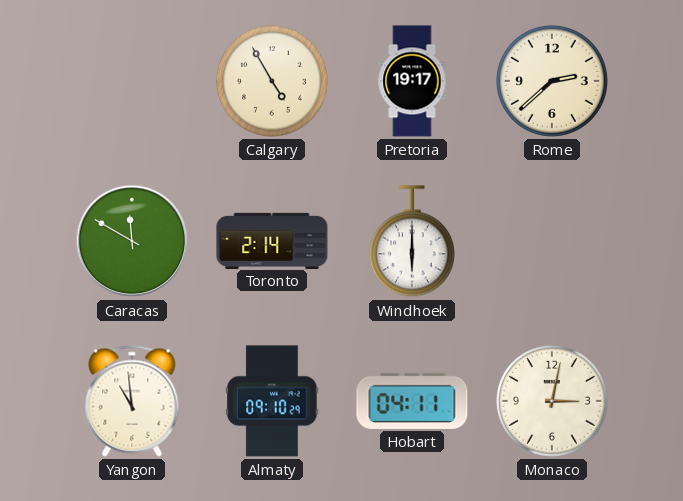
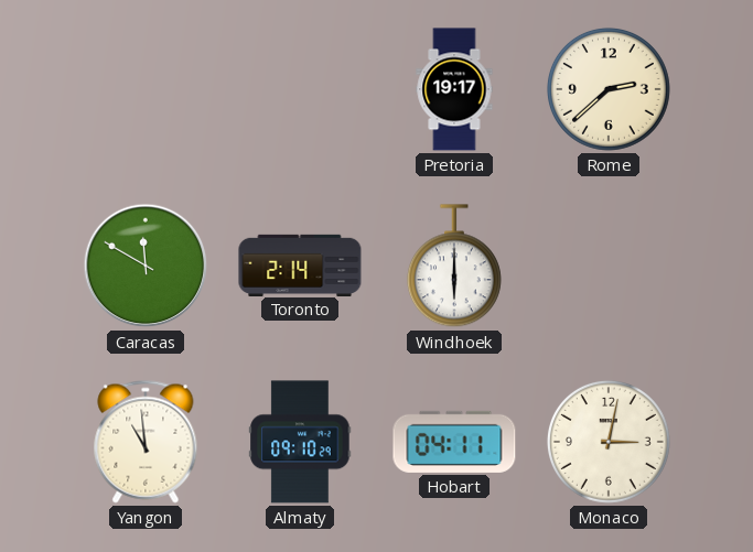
Calgary: 4:55 -> none
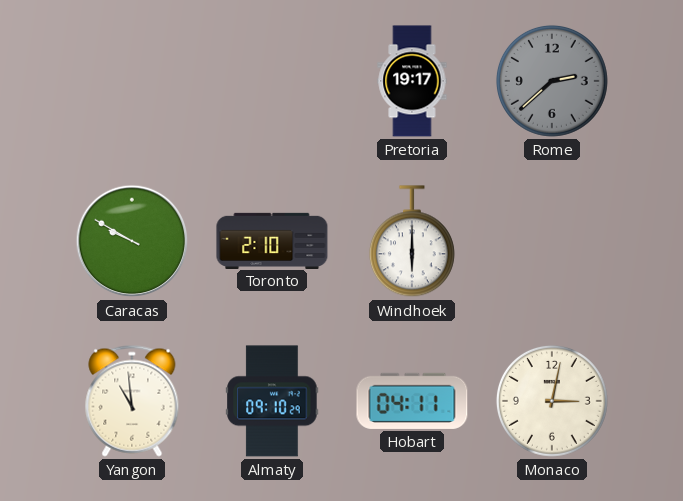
Rome dial: cream -> grey
Caracas: 11:50 -> 9:50
Toronto: 2:14 -> 2:10
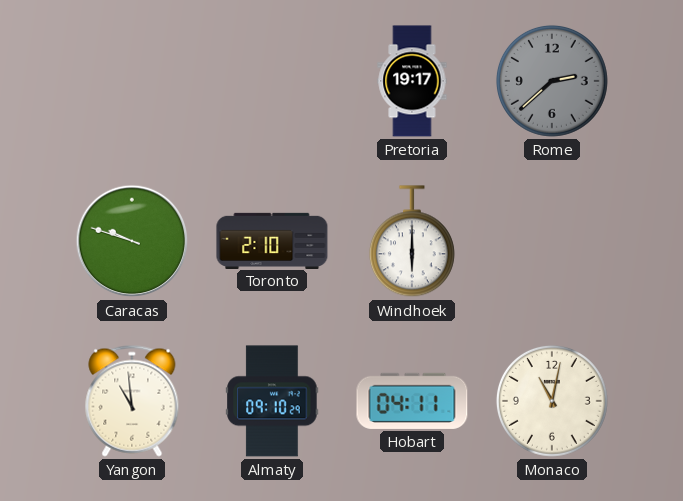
Caracas: 9:50 -> 9:48
Monaco: 3:02 -> 11:02
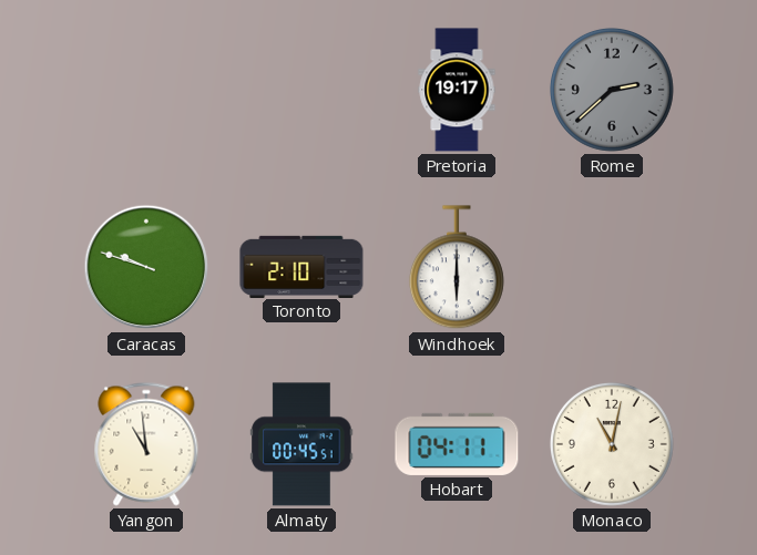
Almaty: 09:10 -> 00:45
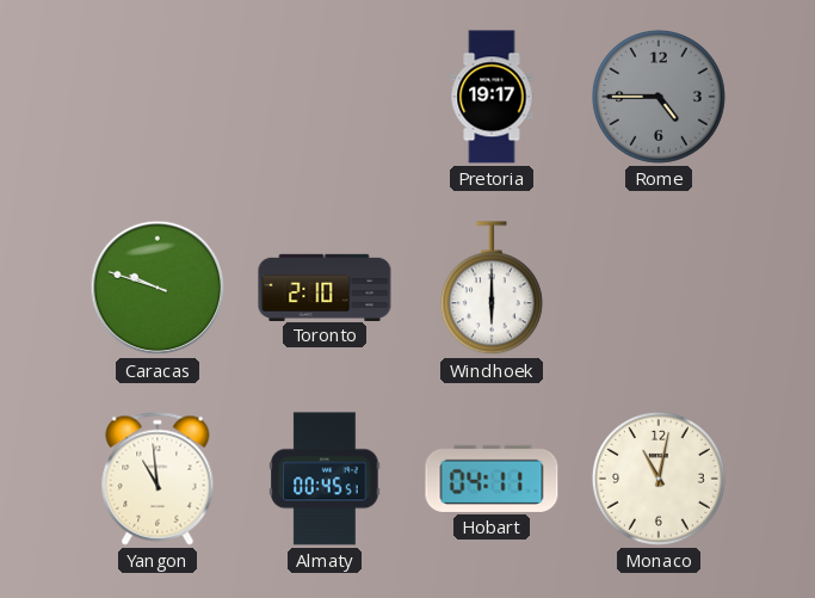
Rome: 2:38 -> 4:45
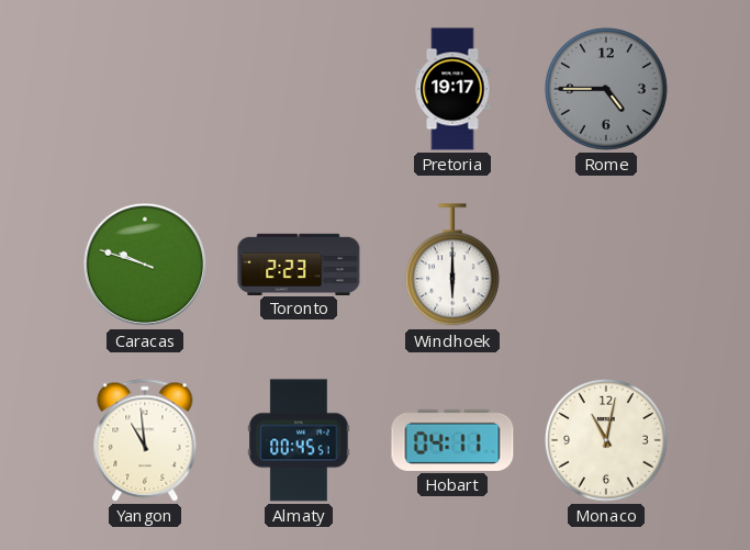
Toronto: 2:10 -> 2:23
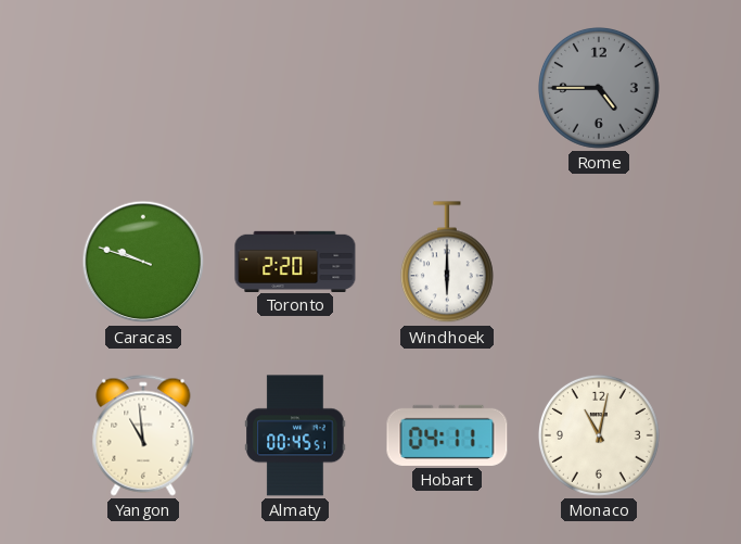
Pretoria: 19:17 -> none
Toronto: 2:23 -> 2:20
